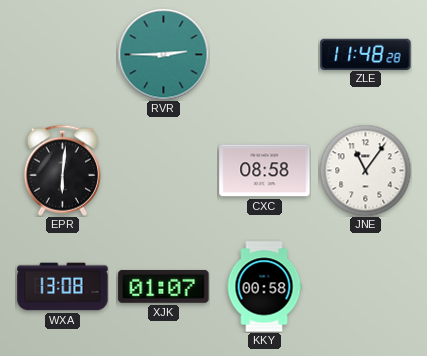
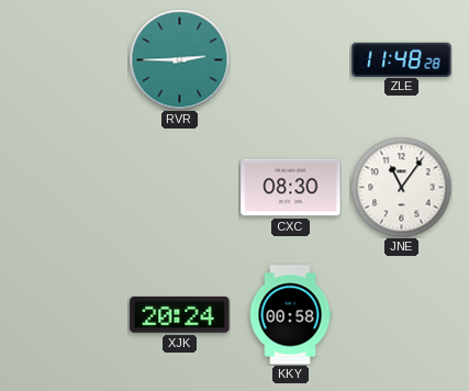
EPR: 6:01 -> none
CXC: 08:58 -> 08:30
WXA: 13:08 -> none
XJK: 01:07 -> 20:24
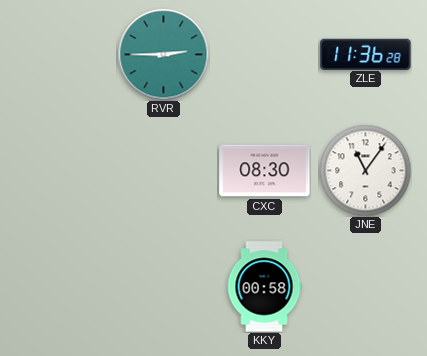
ZLE: 11:48 -> 11:36
XJK: 20:24 -> none
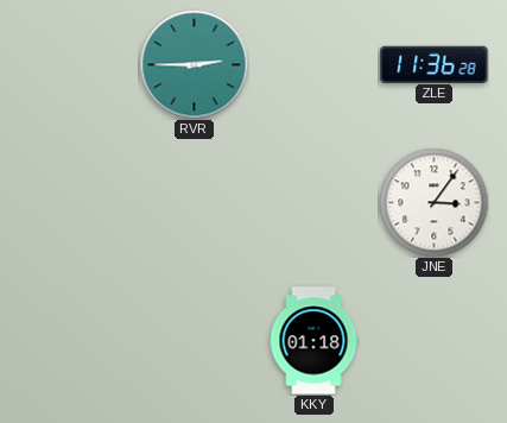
CXC: 08:30 -> none
JNE: 11:06 -> 3:06
KKY: 00:58 -> 01:18
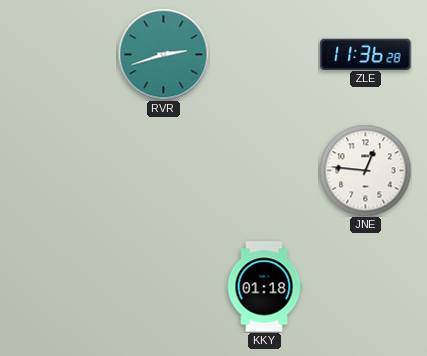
RVR: 2:45 -> 2:42
JNE: 3:06 -> 12:46
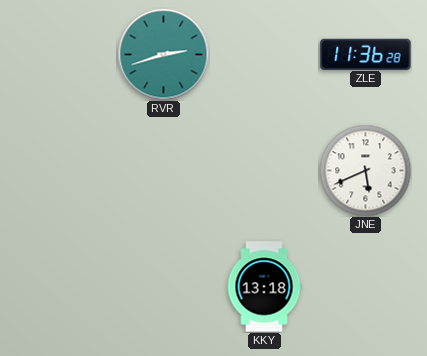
JNE: 12:46 -> 5:41
KKY: 01:18 -> 13:18
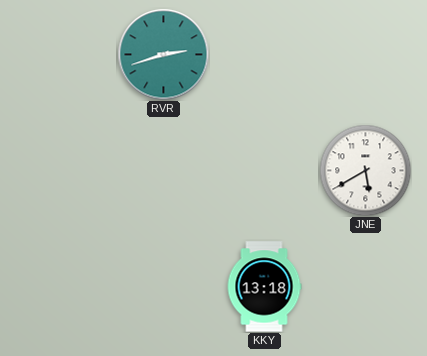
ZLE: 11:36 -> none
JNE: 5:41 -> 5:40
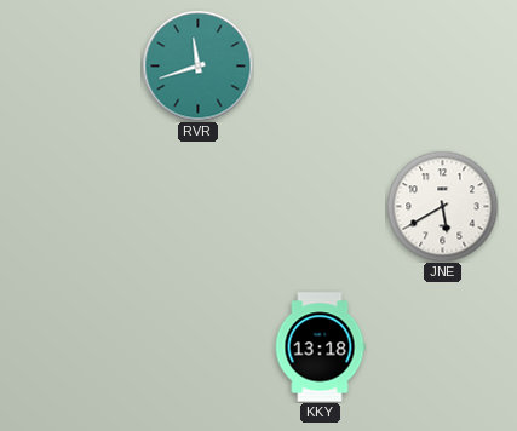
RVR: 2:42 -> 11:42
